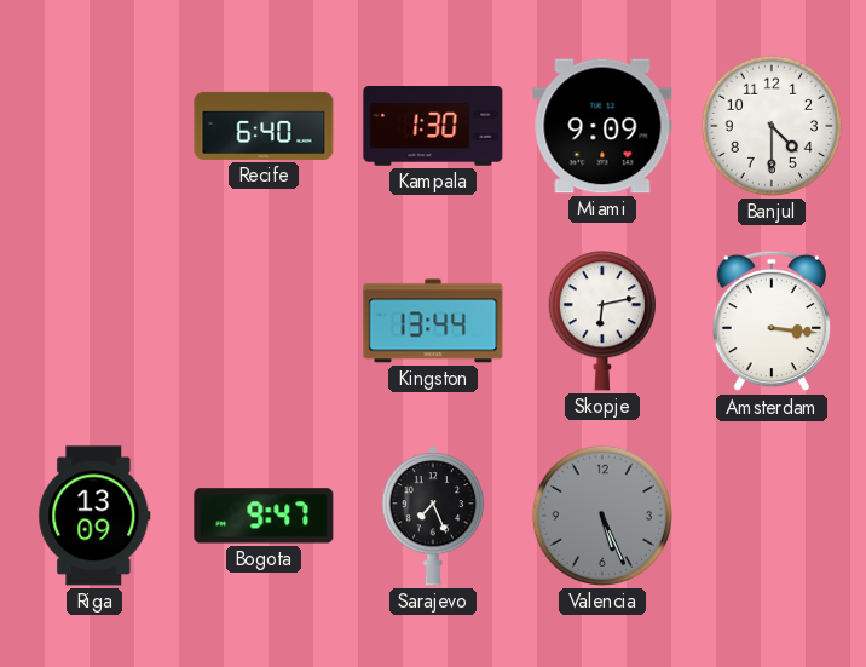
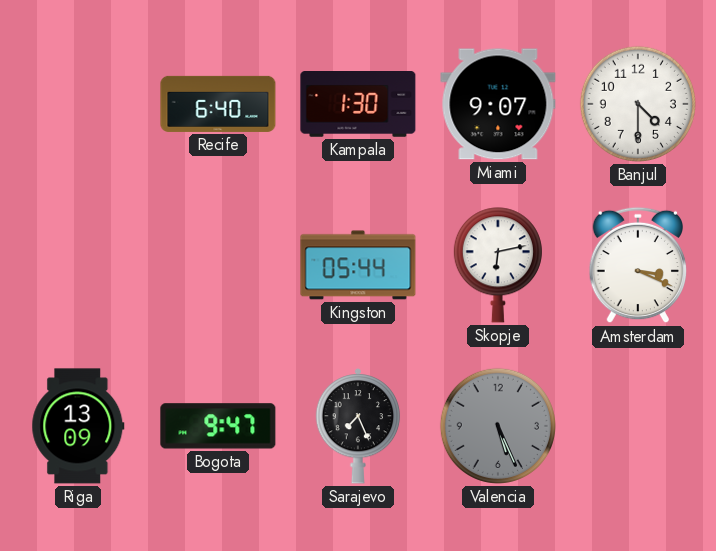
Miami: 9:09 -> 9:07
Kingston: 13:44 -> 05:44
Amsterdam: 3:16 -> 3:19
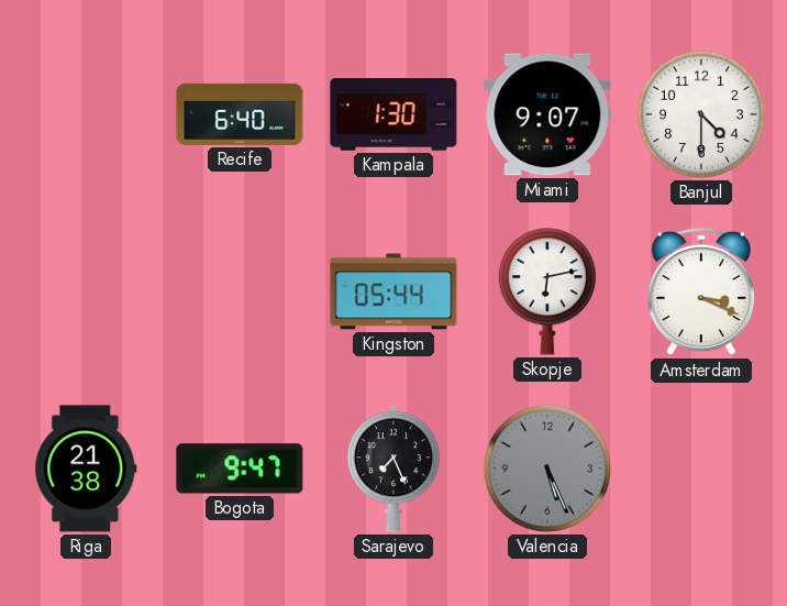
Riga: 13:09 -> 21:38
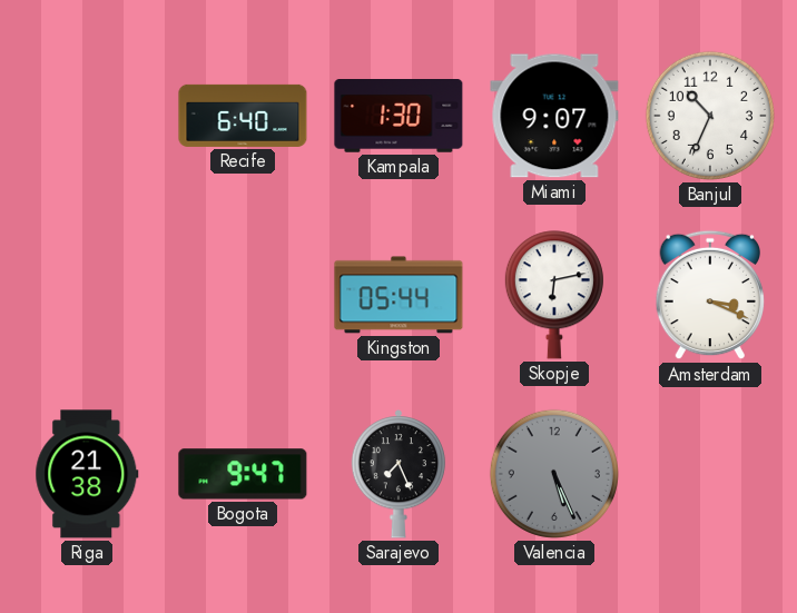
Banjul: 4:30 -> 10:34
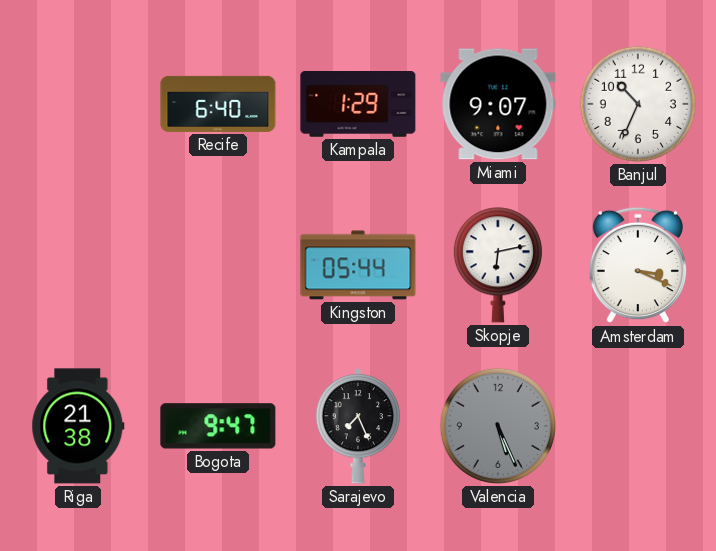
Kampala: 1:30 -> 1:29
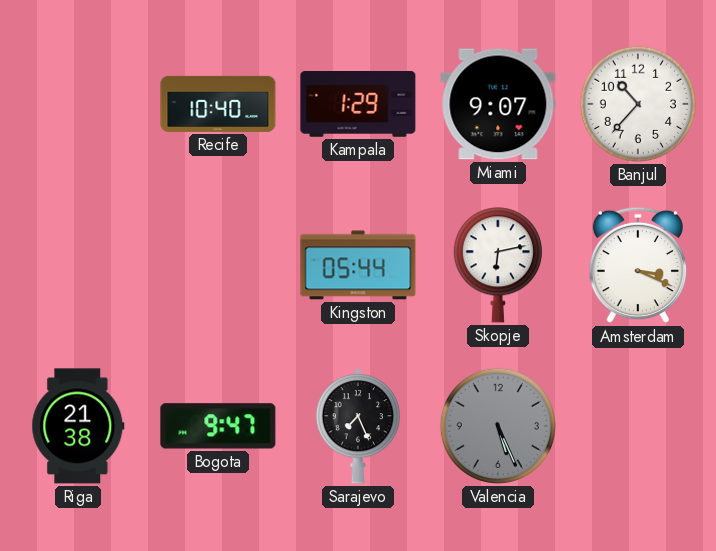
Recife: 6:40 -> 10:40
Banjul: 10:34 -> 10:37
